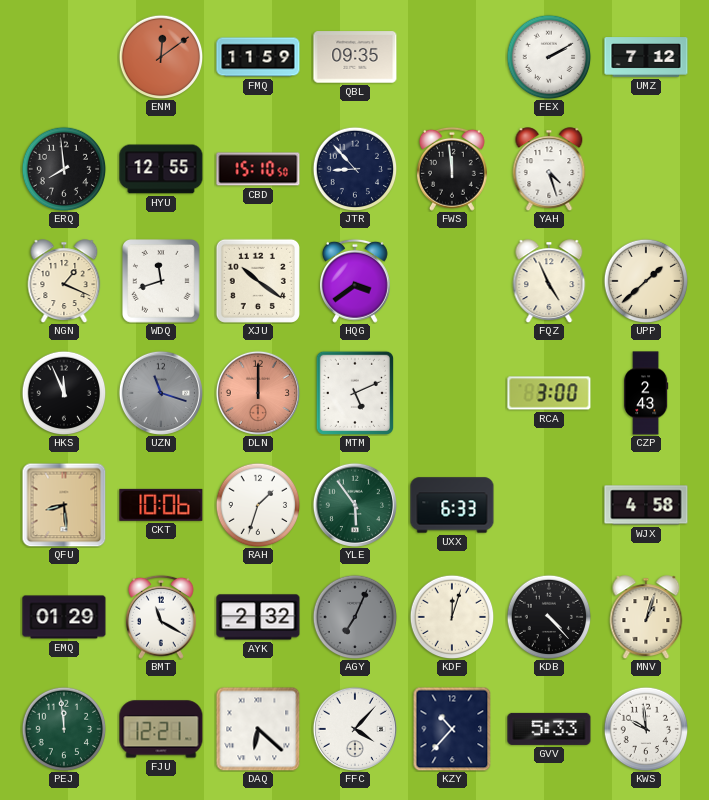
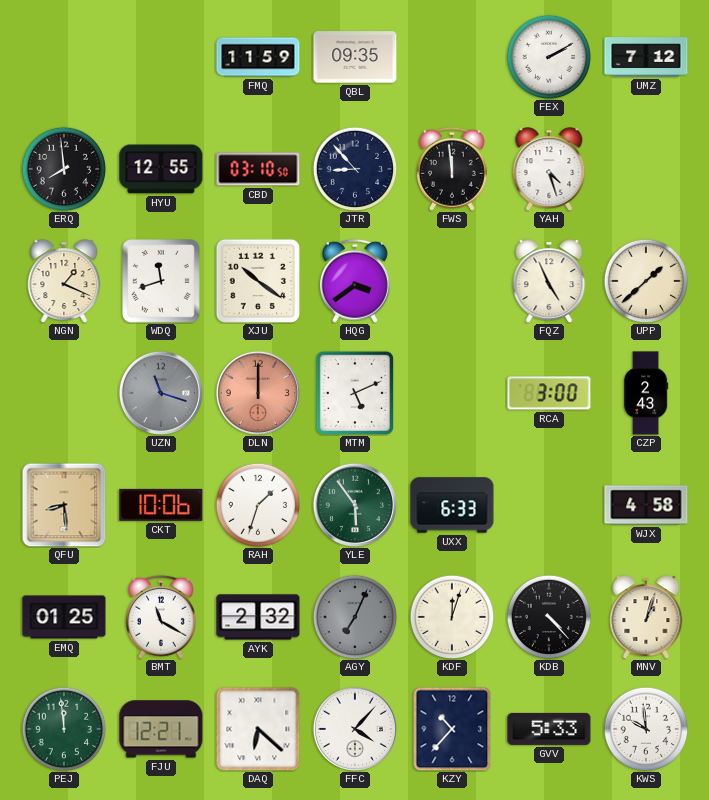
ENM: 12:09 -> none
CBD: 15:10 -> 03:10
HKS: 11:56 -> none
EMQ: 01:29 -> 01:25
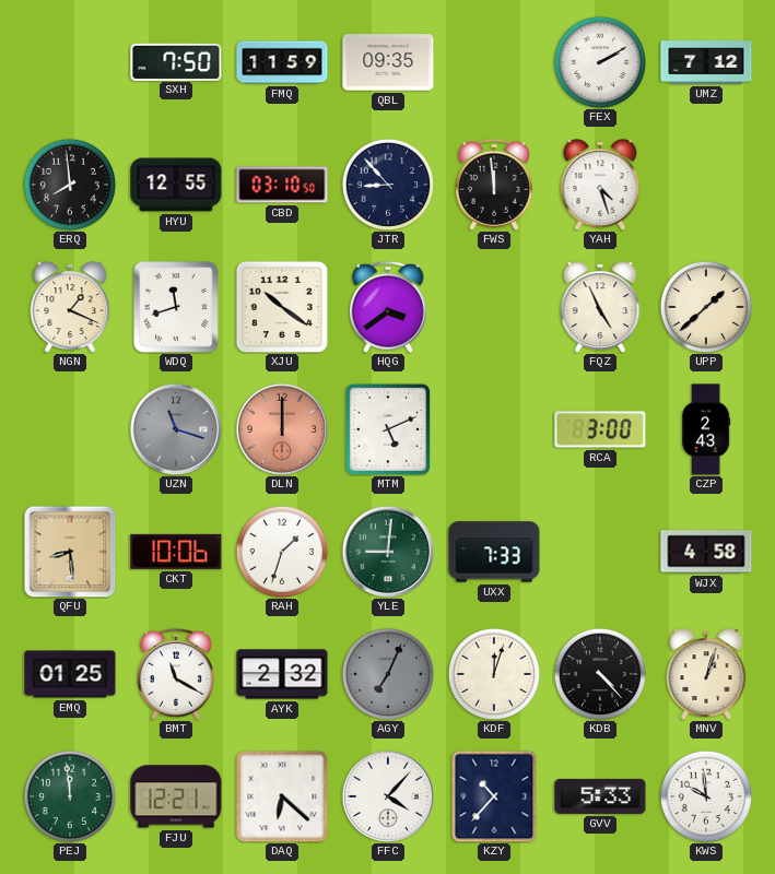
SXH: none -> 7:50
YLE: 5:54 -> 9:01
UXX: 6:33 -> 7:33
